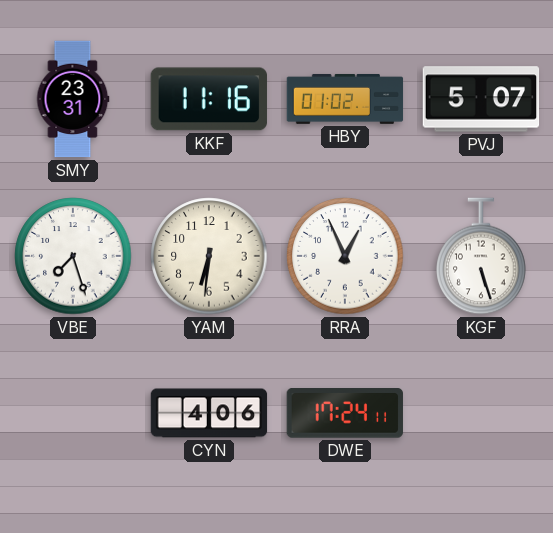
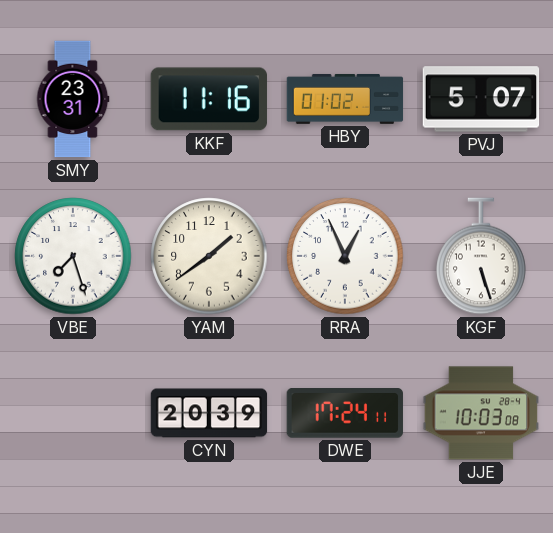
YAM: 6:31 -> 1:39
CYN: 4:06 -> 20:39
JJE: none -> 10:03
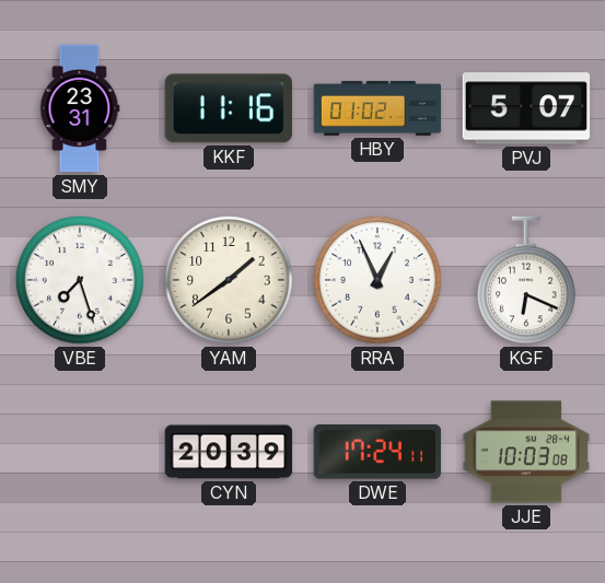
KGF: 5:27 -> 6:19
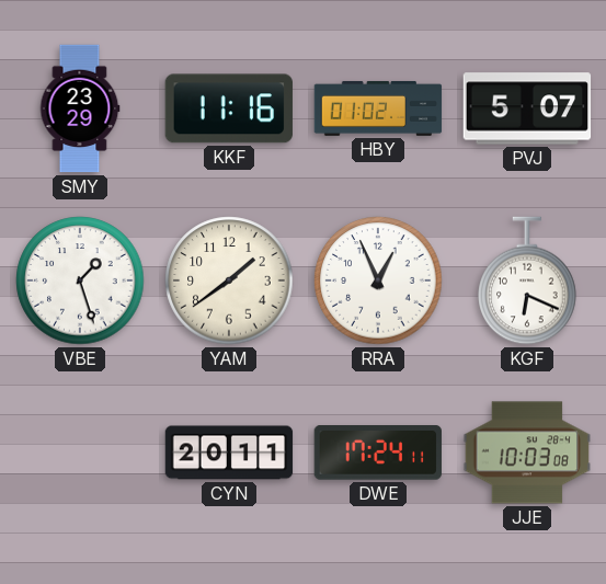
SMY: 23:31 -> 23:29
VBE: 7:27 -> 1:27
CYN: 20:39 -> 20:11
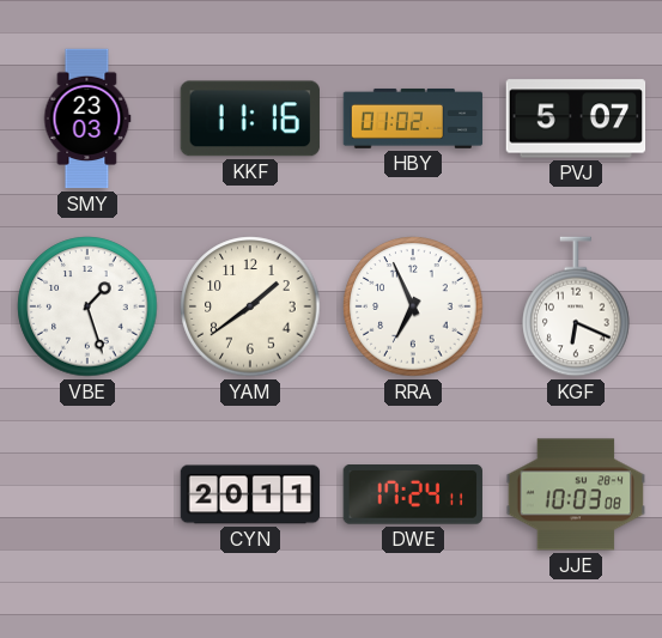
SMY: 23:29 -> 23:03
RRA: 12:56 -> 6:56
